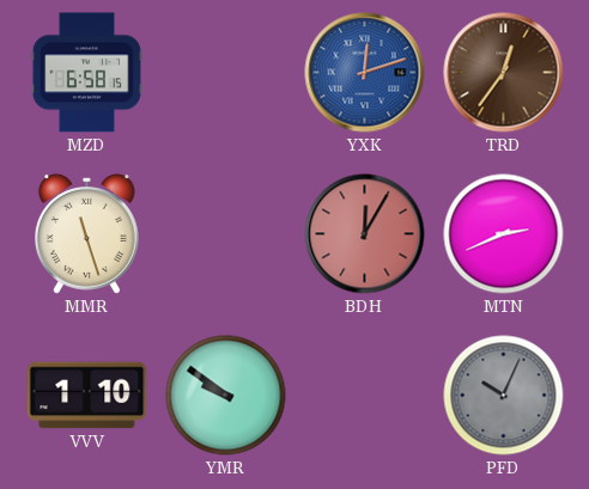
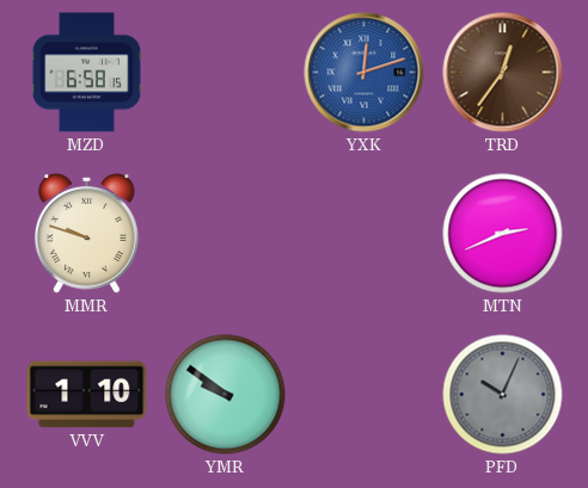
MMR: 11:27 -> 9:48
BDH: 12:05 -> none
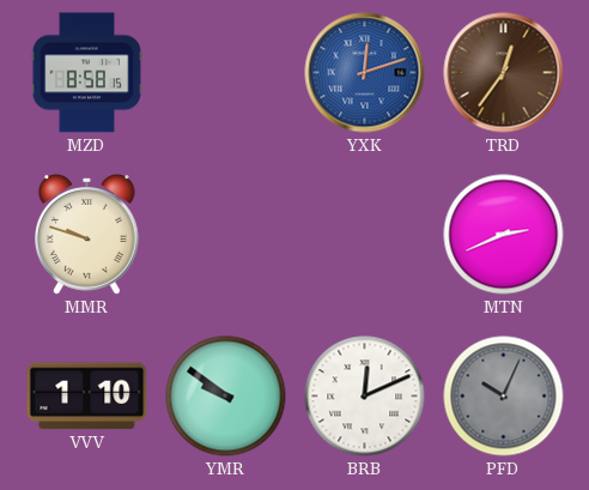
MZD: 6:58 -> 8:58
BRB: none -> 12:11
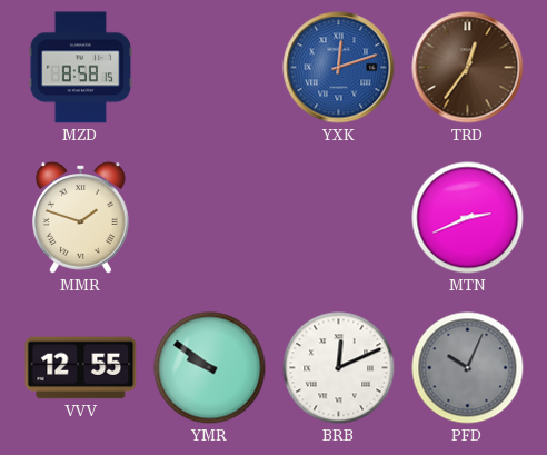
MMR: 9:48 -> 1:48
VVV: 1:10 -> 12:55
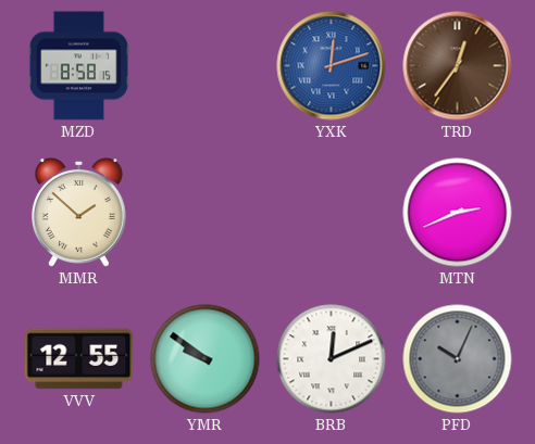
MMR: 1:48 -> 1:52
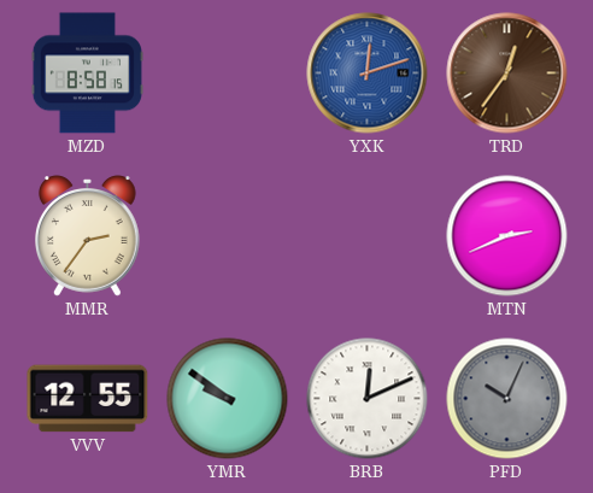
MMR: 1:52 -> 2:36
